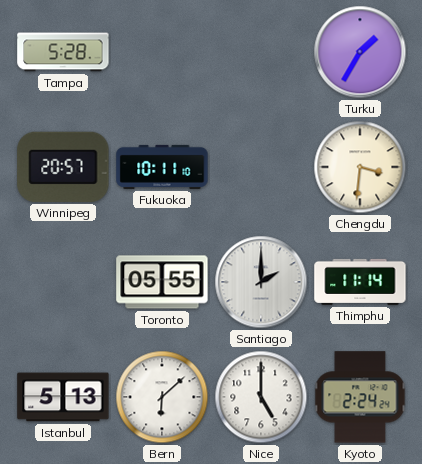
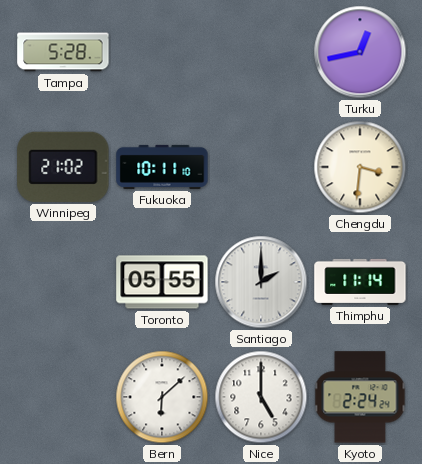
Turku: 1:35 -> 12:43
Winnipeg: 20:57 -> 21:02
Istanbul: 5:13 -> none
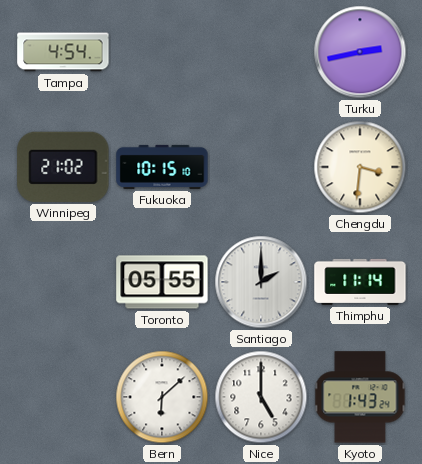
Tampa: 5:28 -> 4:54
Turku: 12:43 -> 2:43
Fukuoka: 10:11 -> 10:15
Kyoto: 2:24 -> 1:43
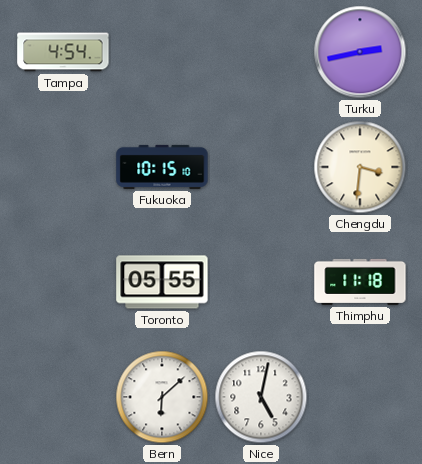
Winnipeg: 21:02 -> none
Santiago: 2:00 -> none
Thimphu: 11:14 -> 11:18
Nice: 5:00 -> 5:02
Kyoto: 1:43 -> none
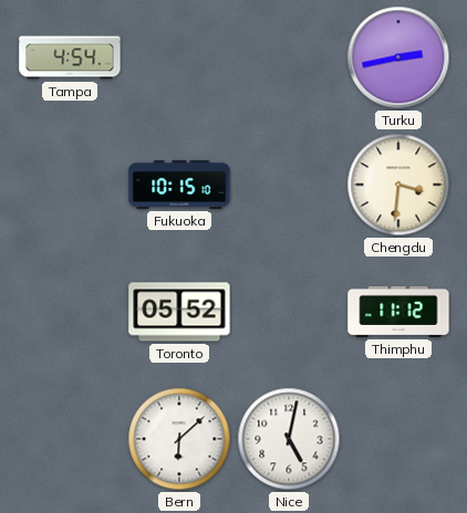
Toronto: 05:55 -> 05:52
Thimphu: 11:18 -> 11:12
